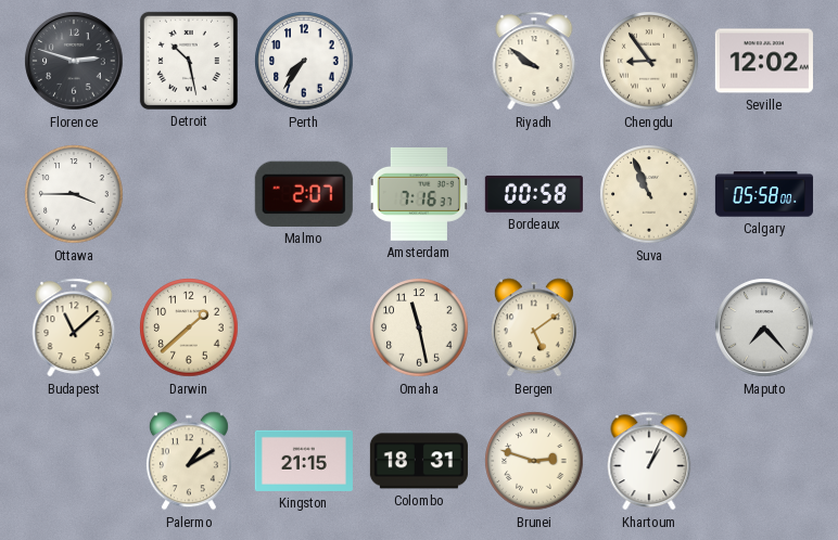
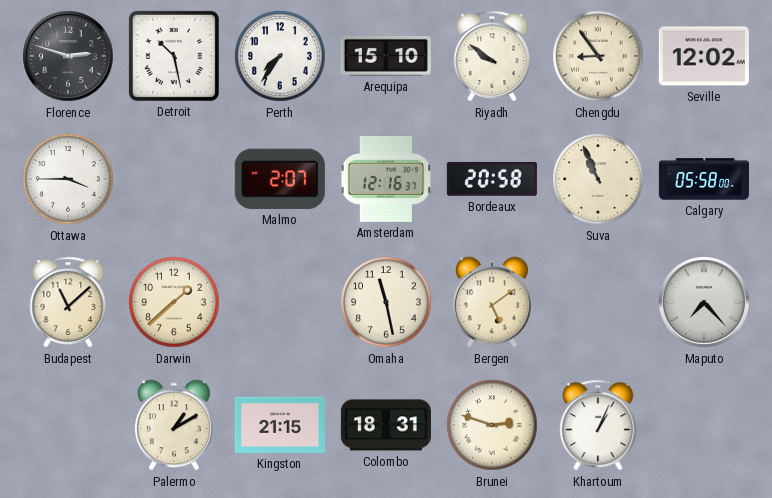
Arequipa: none -> 15:10
Amsterdam: 7:16 -> 12:16
Bordeaux: 00:58 -> 20:58
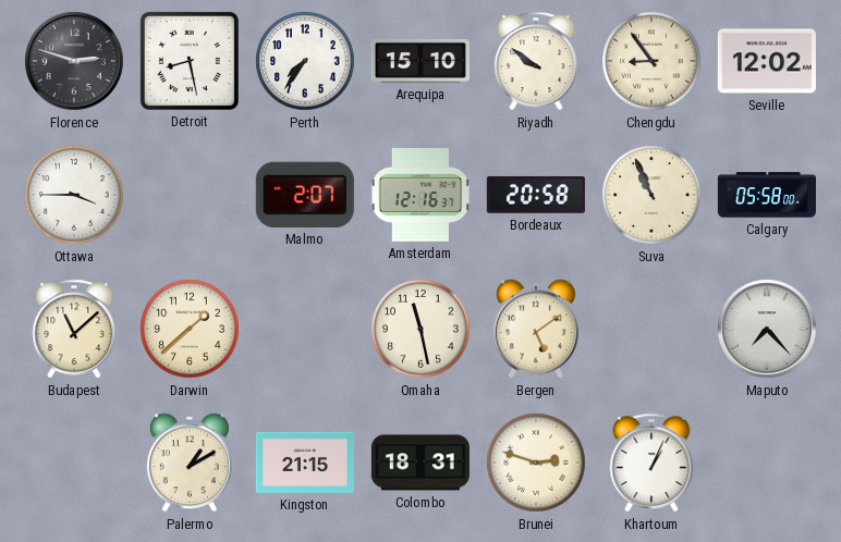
Detroit: 10:28 -> 8:28
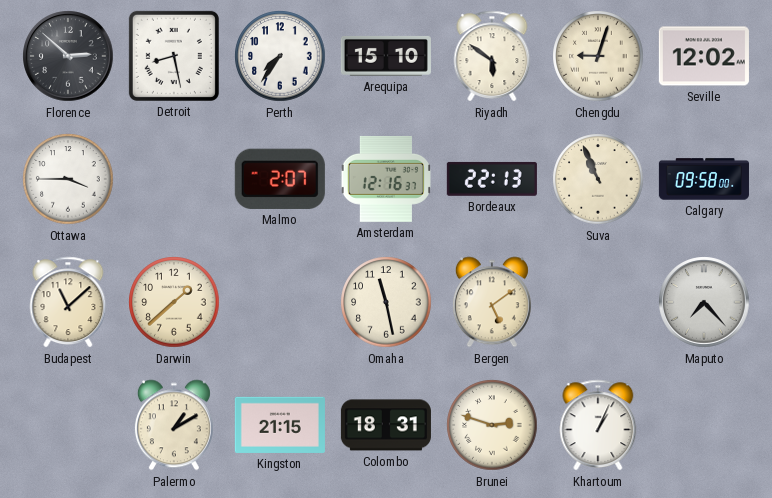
Florence: 2:48 -> 2:52
Riyadh: 9:51 -> 5:51
Chengdu: 8:54 -> 9:03
Bordeaux: 20:58 -> 22:13
Calgary: 05:58 -> 09:58
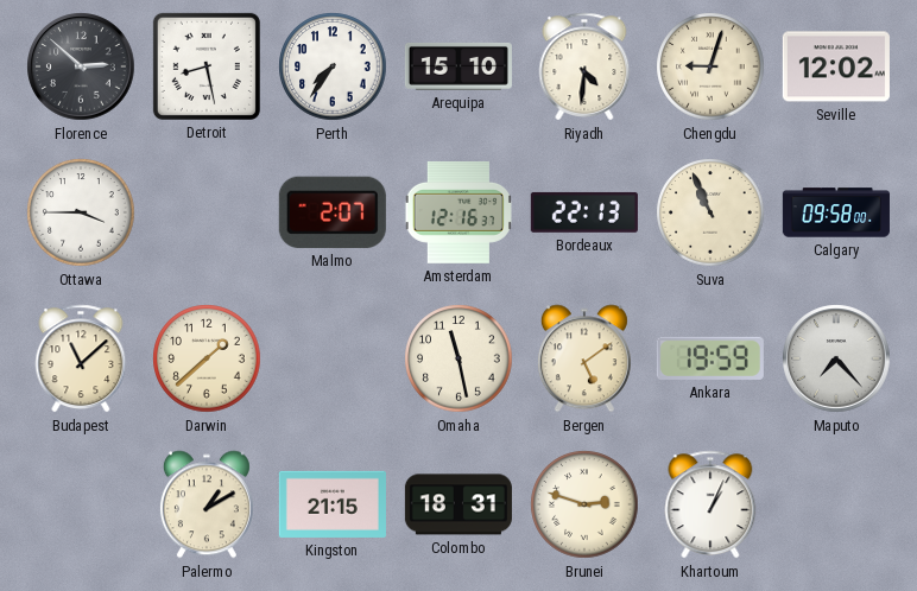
Riyadh: 5:51 -> 4:31
Ankara: none -> 19:59
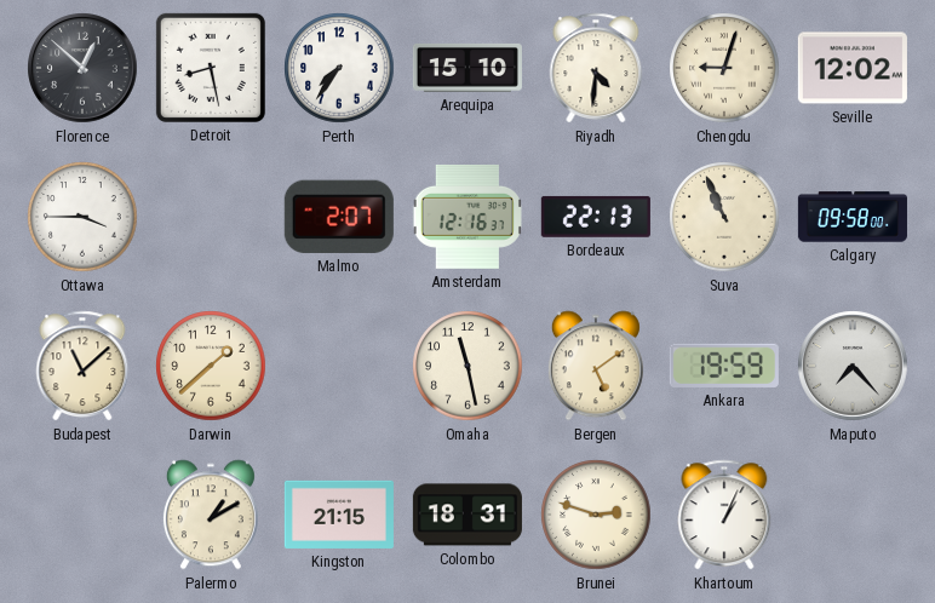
Florence: 2:52 -> 12:52
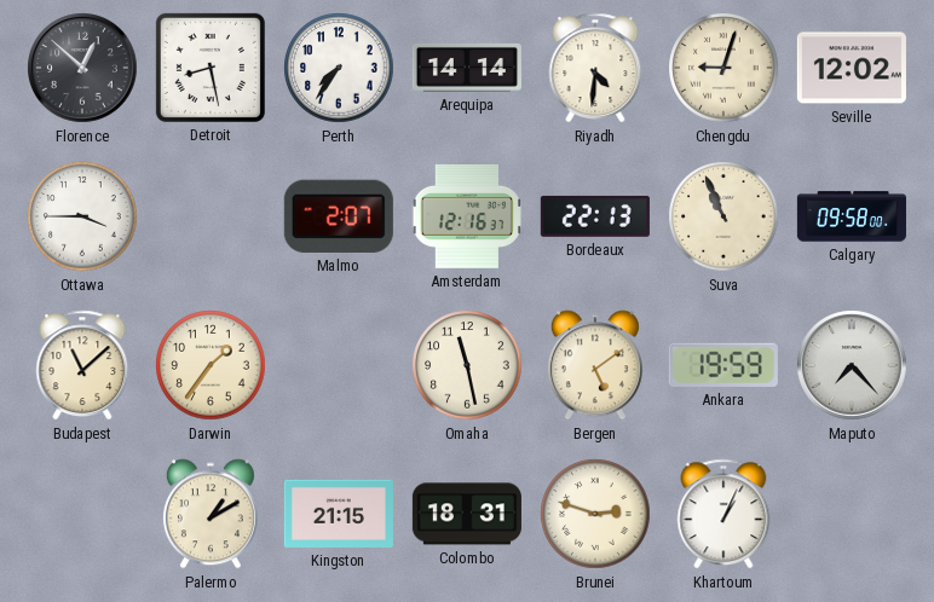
Arequipa: 15:10 -> 14:14
Darwin: 1:38 -> 1:36
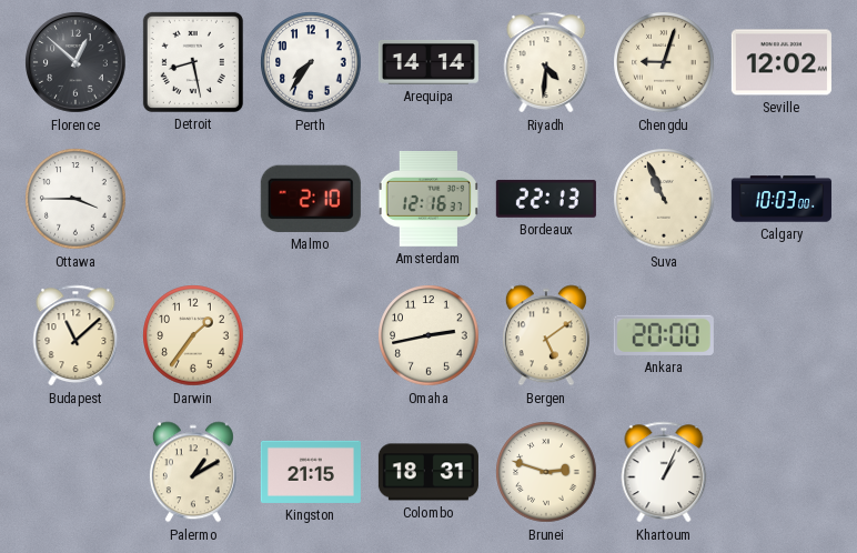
Malmo: 2:07 -> 2:10
Calgary: 09:58 -> 10:03
Omaha: 11:28 -> 2:43
Ankara: 19:59 -> 20:00
Maputo: 7:23 -> none
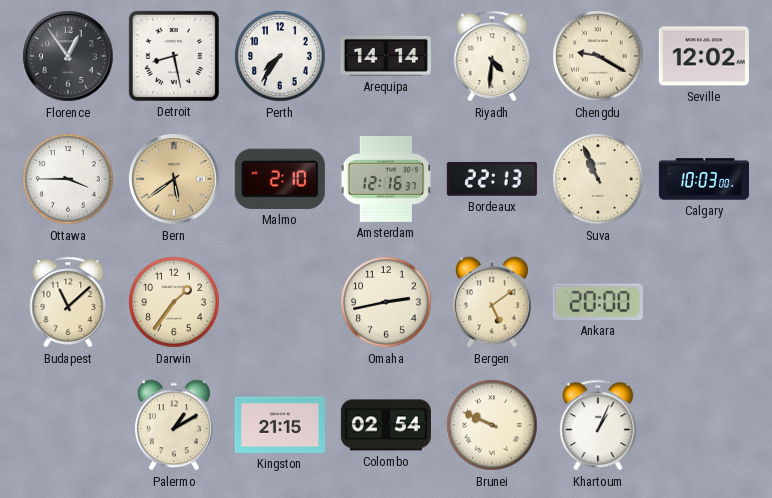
Florence: 12:52 -> 12:54
Chengdu: 9:03 -> 9:20
Bern: none -> 5:39
Colombo: 18:31 -> 02:54
Brunei: 2:48 -> 9:49
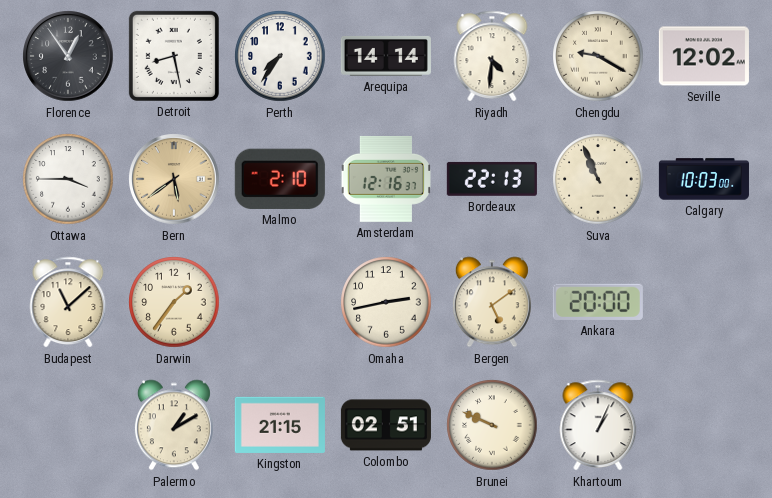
Colombo: 02:54 -> 02:51
